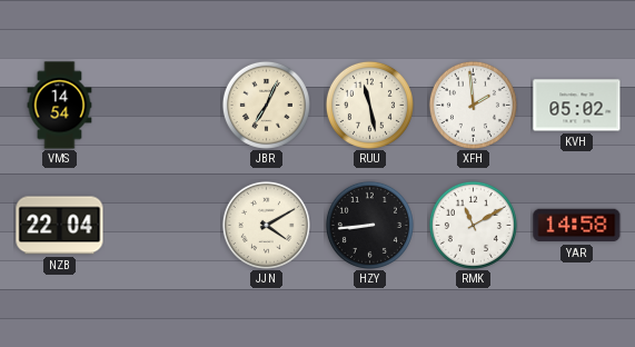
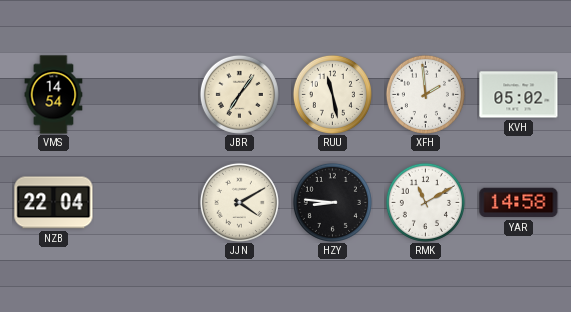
JBR: 7:04 -> 7:06
HZY: 8:44 -> 8:46
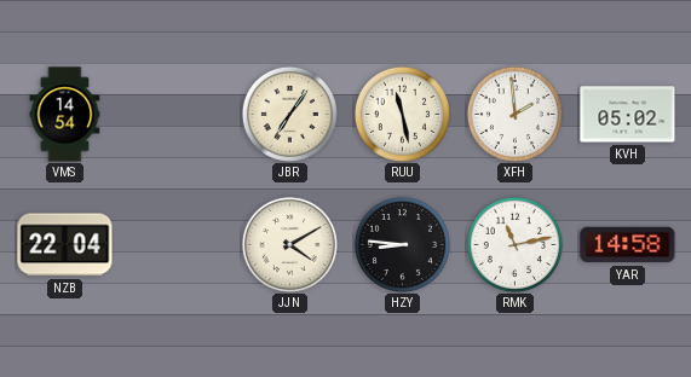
RMK: 11:10 -> 11:13
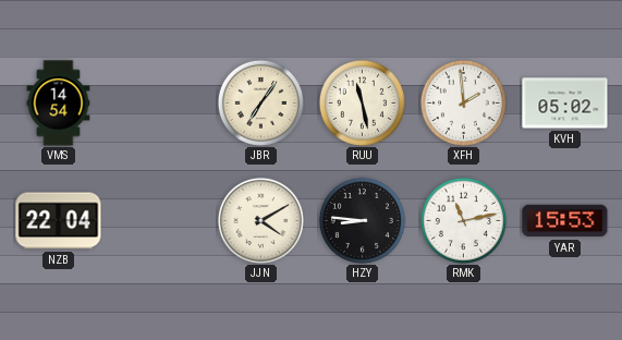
YAR: 14:58 -> 15:53
